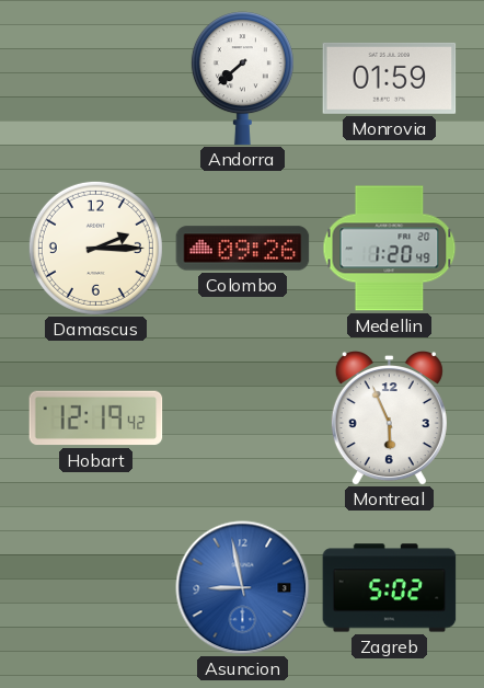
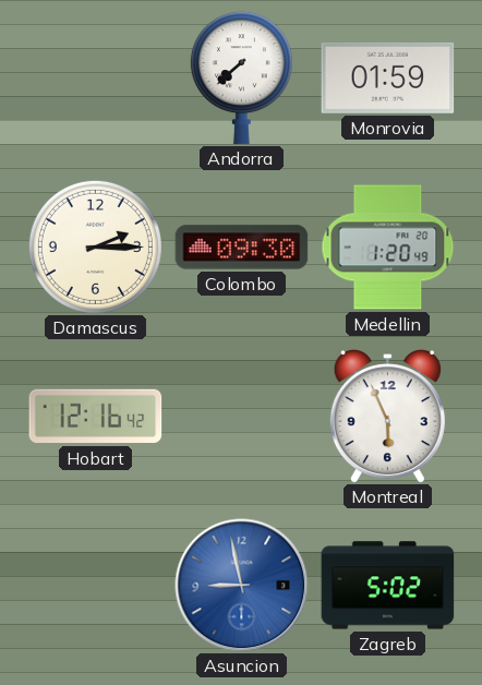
Colombo: 09:26 -> 09:30
Hobart: 12:19 -> 12:16
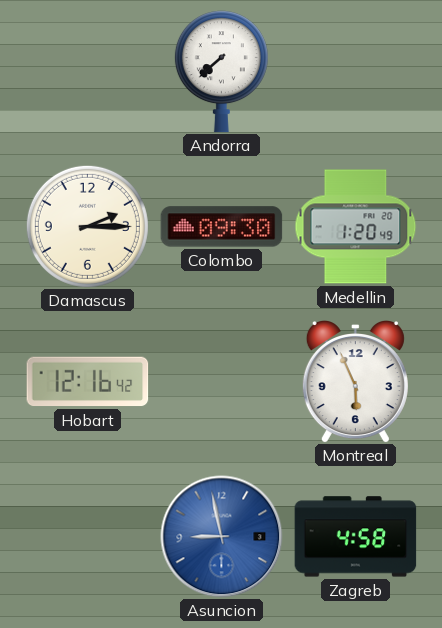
Monrovia: 01:59 -> none
Zagreb: 5:02 -> 4:58
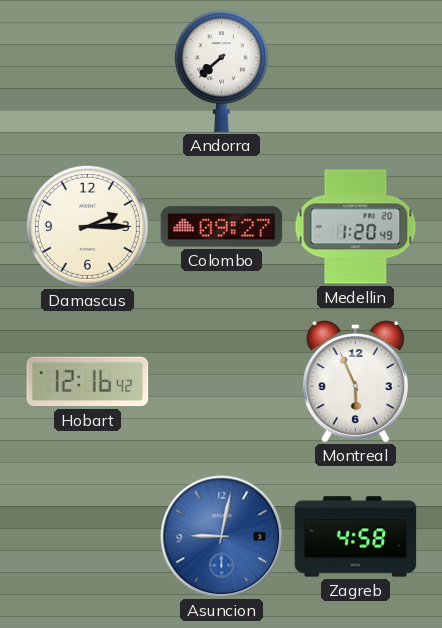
Colombo: 09:30 -> 09:27
Asuncion: 8:58 -> 9:02
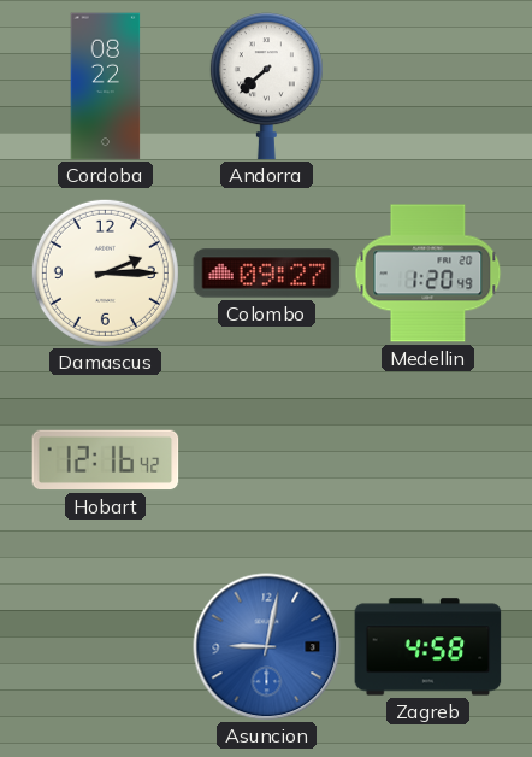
Cordoba: none -> 08:22
Montreal: 5:56 -> none
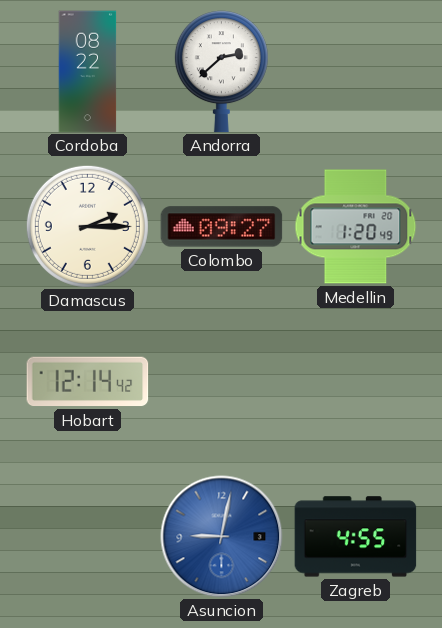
Andorra: 7:38 -> 2:38
Hobart: 12:16 -> 12:14
Zagreb: 4:58 -> 4:55
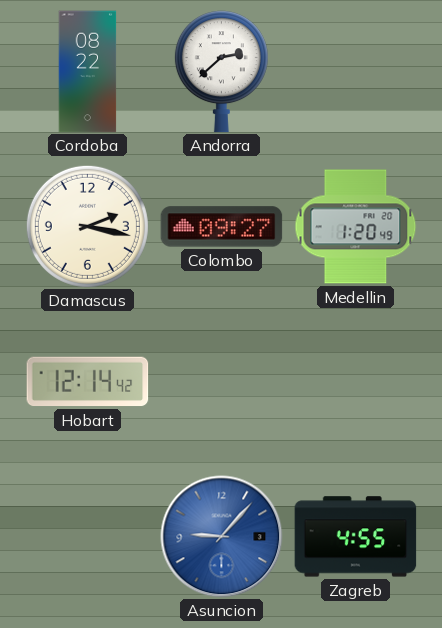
Damascus: 2:15 -> 2:17
Asuncion: 9:02 -> 9:07
